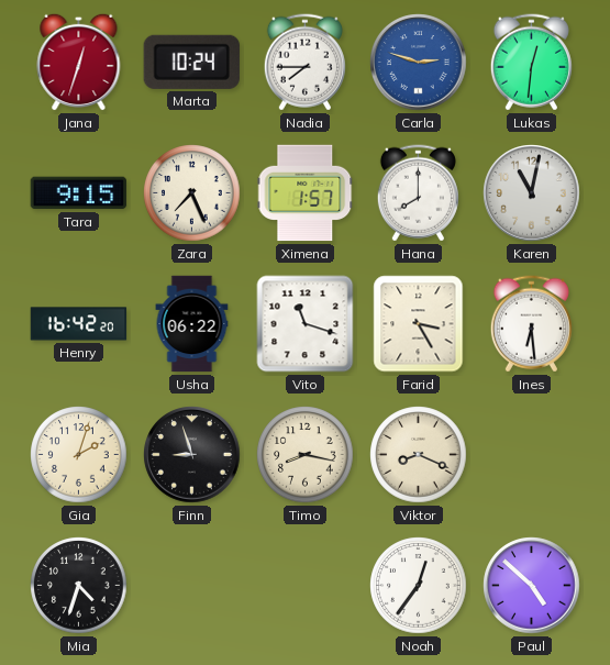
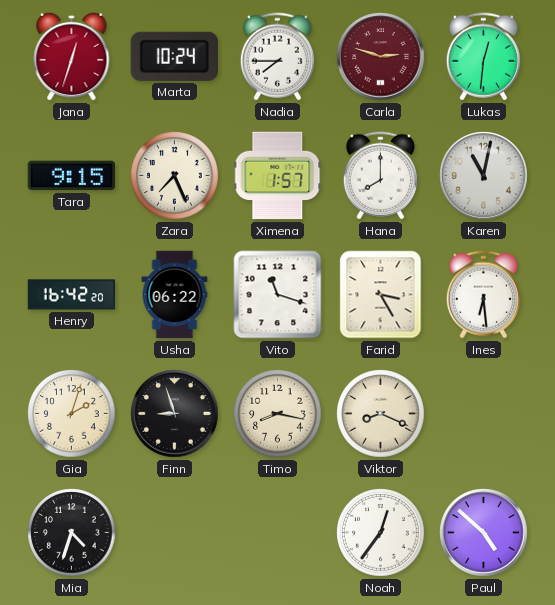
Carla dial: blue -> burgundy
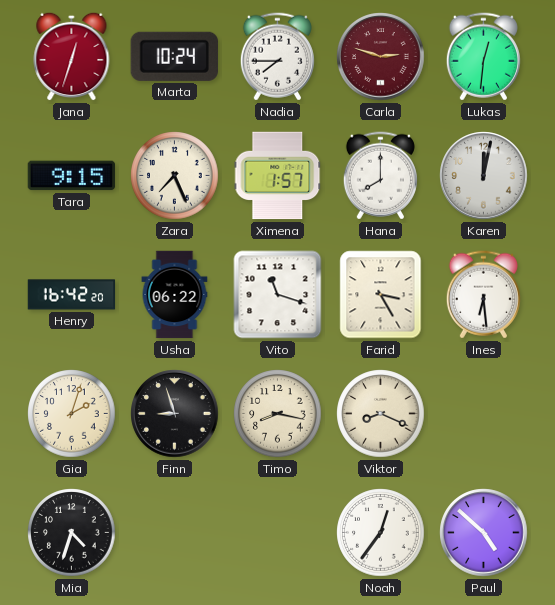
Karen: 11:02 -> 12:02
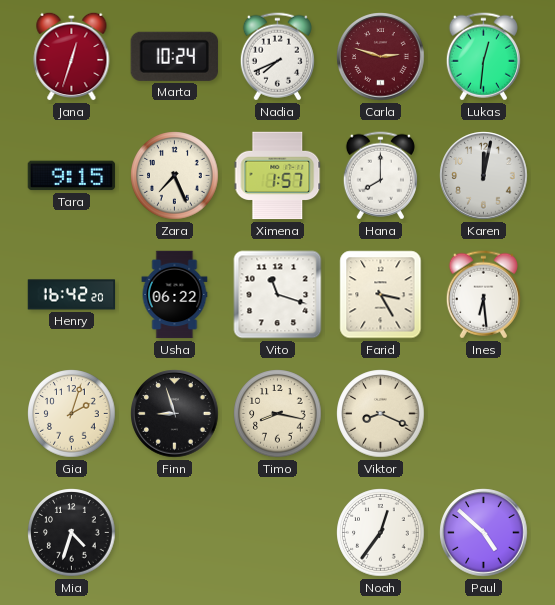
Nadia: 7:45 -> 7:41
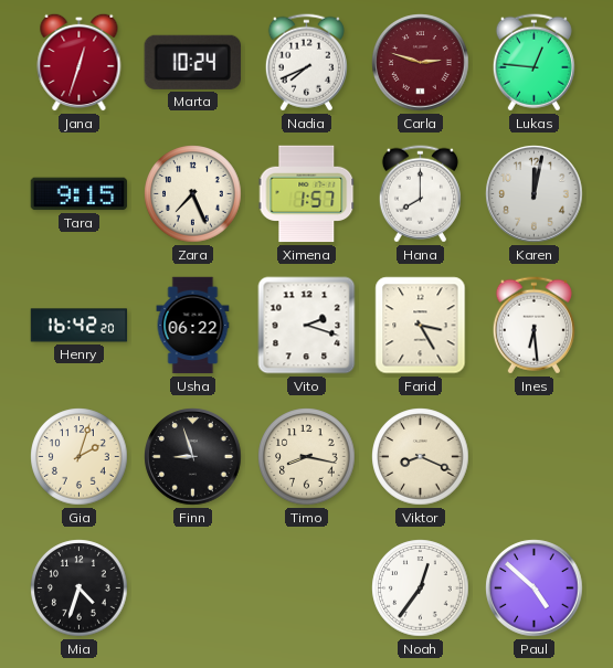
Lukas: 12:31 -> 12:46
Vito: 11:18 -> 2:18
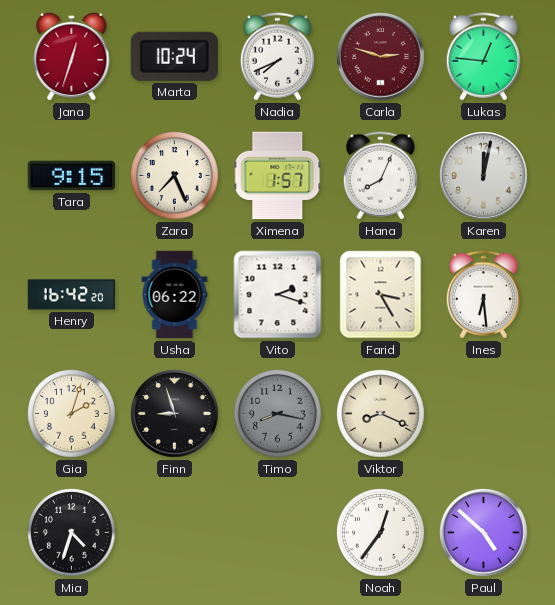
Hana: 8:00 -> 8:04
Timo dial: cream -> grey
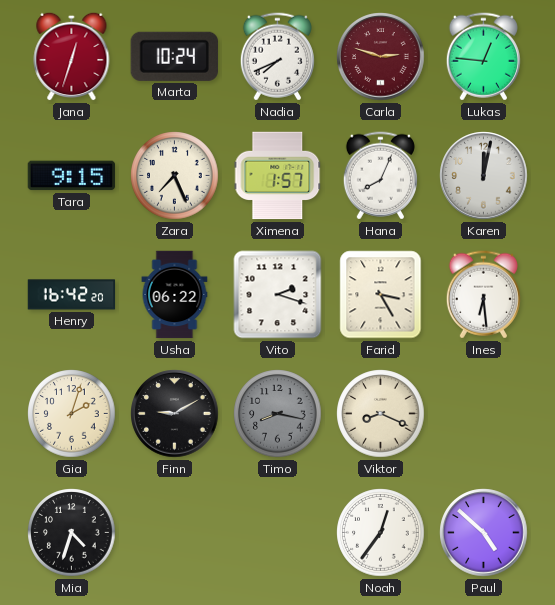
Finn: 8:57 -> 9:10
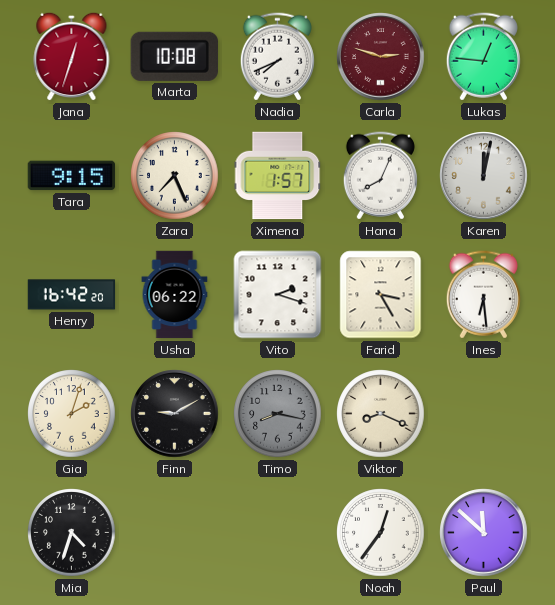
Marta: 10:24 -> 10:08
Paul: 4:52 -> 11:52
